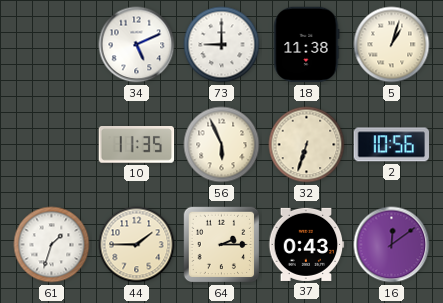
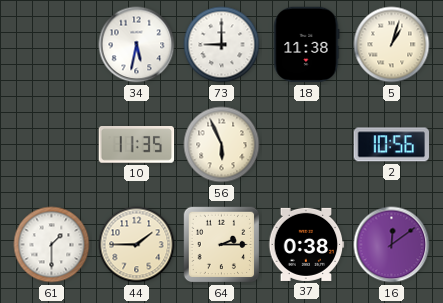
34: 5:11 -> 5:32
32: 6:33 -> none
61: 1:33 -> 1:30
37: 0:43 -> 0:38
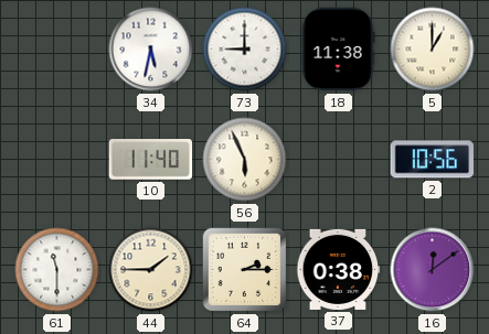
5: 1:03 -> 1:00
10: 11:35 -> 11:40
61: 1:30 -> 11:30
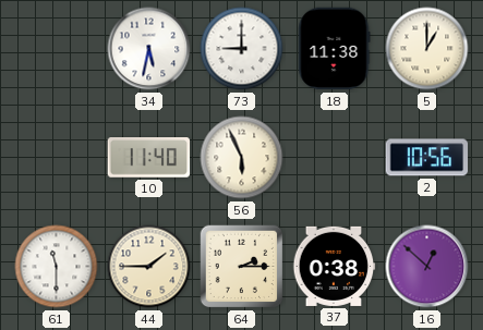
16: 12:09 -> 12:52
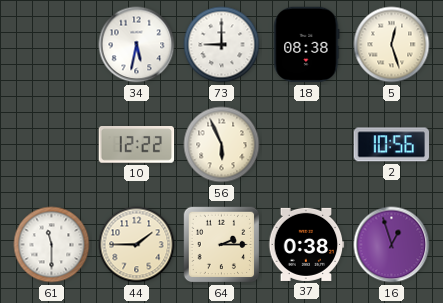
18: 11:38 -> 08:38
5: 1:00 -> 12:27
10: 11:40 -> 12:22
16: 12:52 -> 12:57
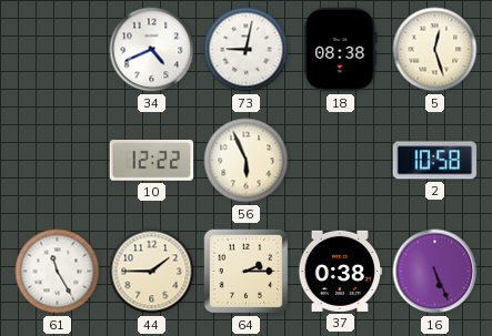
34: 5:32 -> 4:41
73: 9:00 -> 9:02
2: 10:56 -> 10:58
61: 11:30 -> 11:25
16: 12:57 -> 5:26
